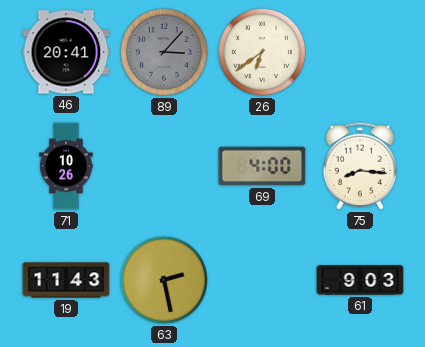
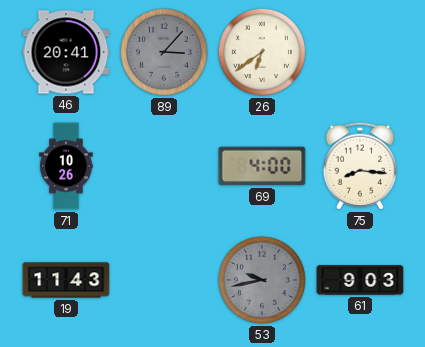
63: 2:28 -> none
53: none -> 9:43
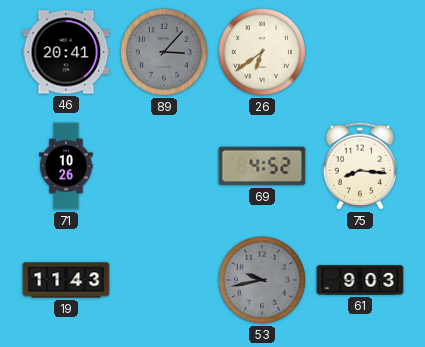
69: 4:00 -> 4:52
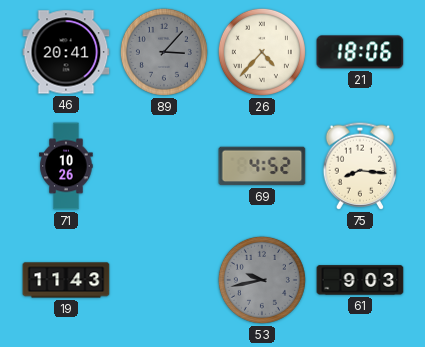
26: 6:39 -> 4:37
21: none -> 18:06
